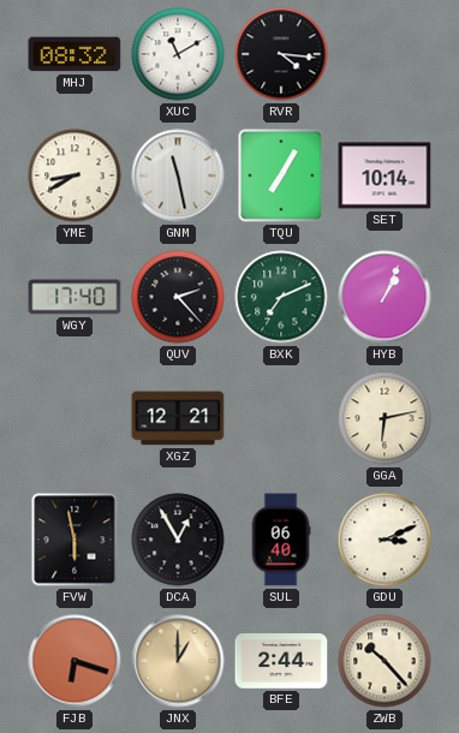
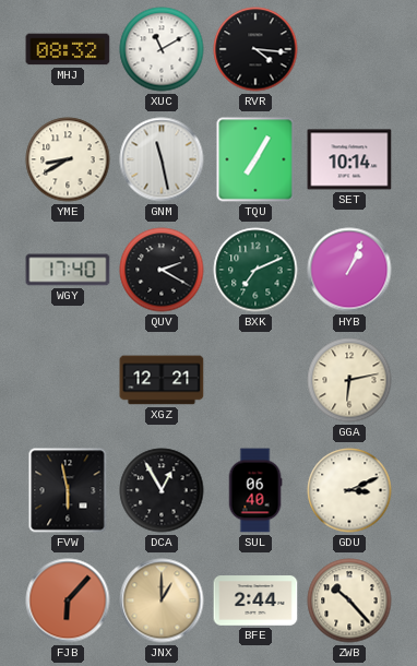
QUV: 2:23 -> 2:20
FJB: 6:18 -> 6:07
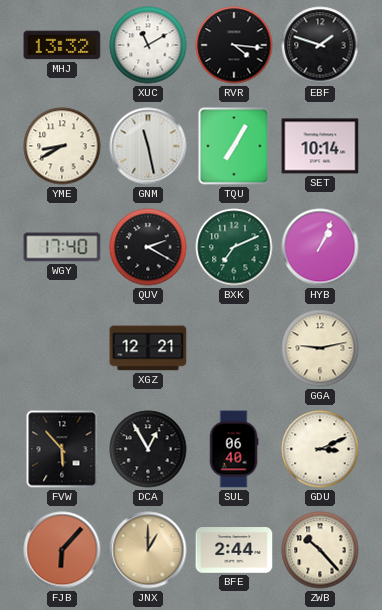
MHJ: 08:32 -> 13:32
EBF: none -> 1:48
GGA: 6:13 -> 9:13
FVW: 5:58 -> 5:53
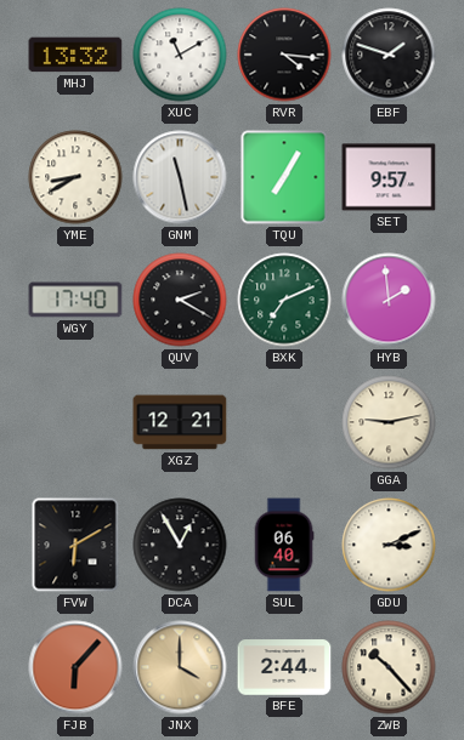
SET: 10:14 -> 9:57
HYB: 1:04 -> 1:59
FVW: 5:53 -> 6:10
JNX: 1:00 -> 4:00
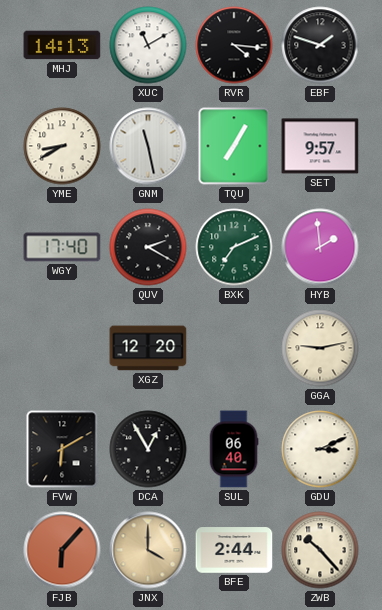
MHJ: 13:32 -> 14:13
XGZ: 12:21 -> 12:20
